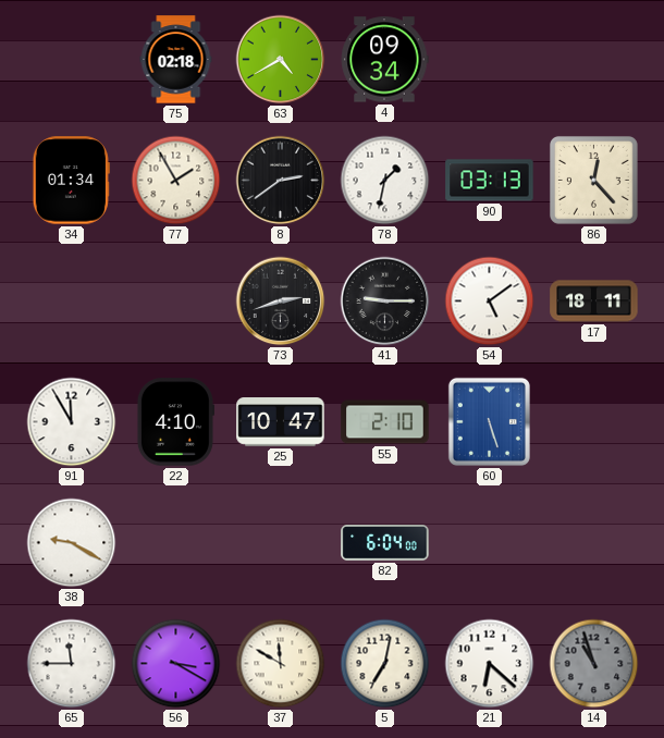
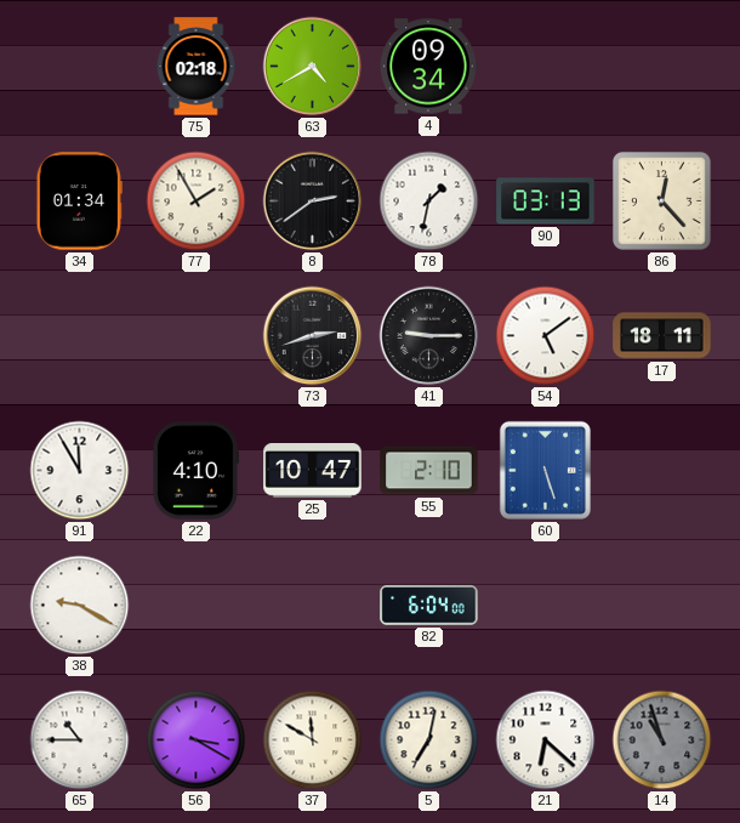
65: 11:45 -> 10:45
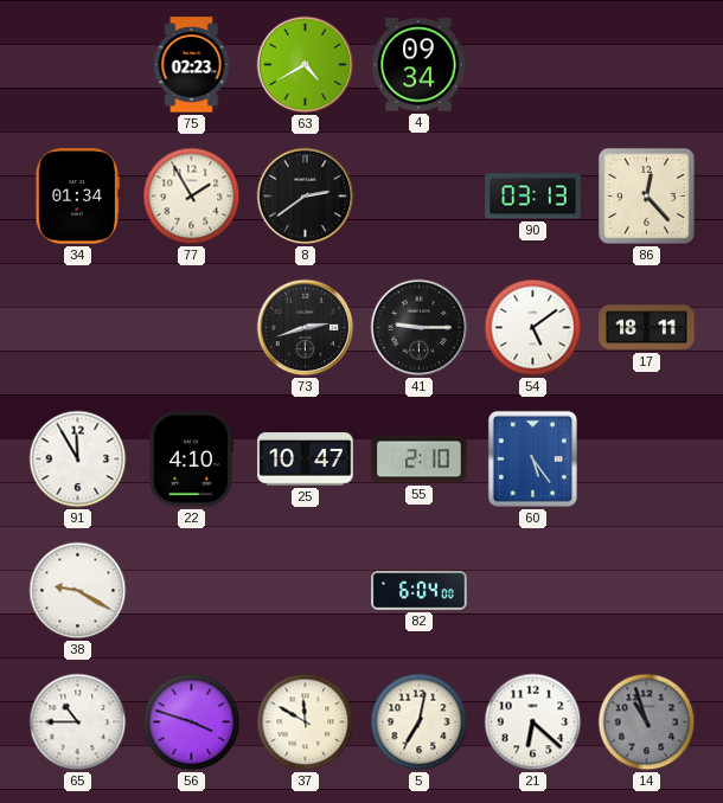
75: 02:18 -> 02:23
78: 1:32 -> none
60: 5:27 -> 5:24
56: 3:20 -> 3:48
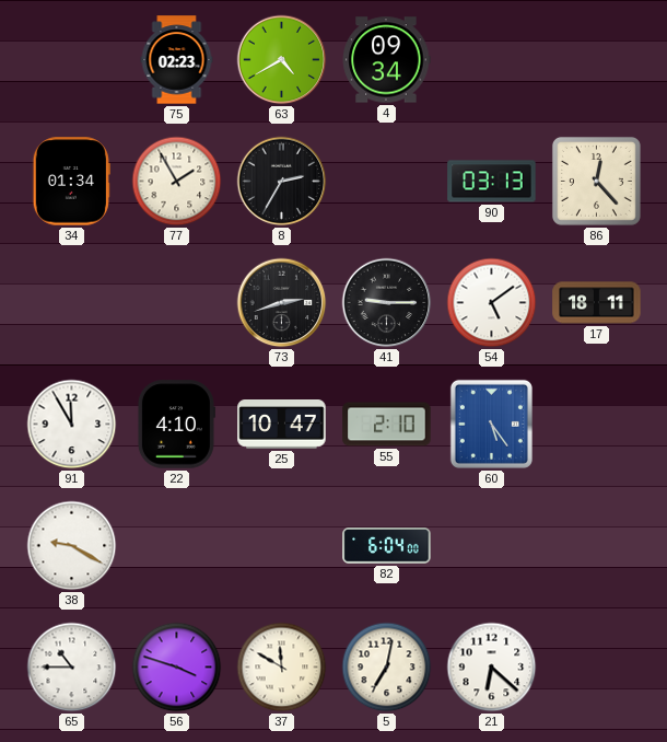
8: 2:39 -> 2:35
14: 10:57 -> none
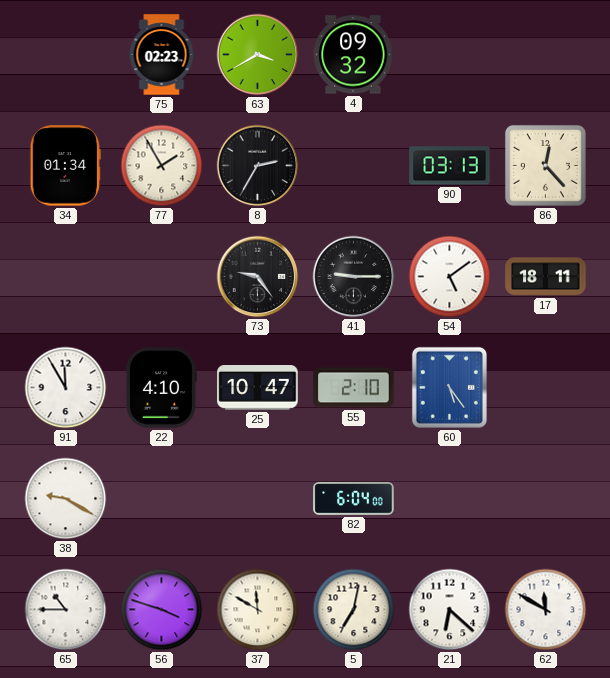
63: 4:40 -> 3:40
4: 09:34 -> 09:32
73: 2:42 -> 9:24
62: none -> 11:50
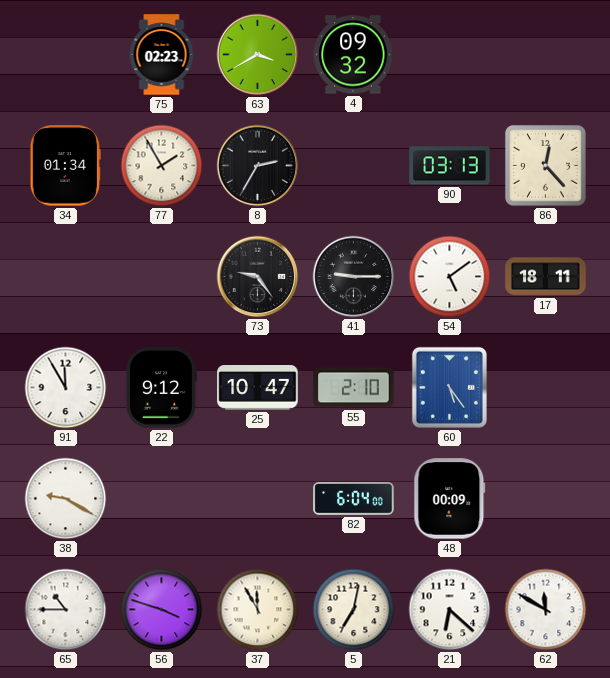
22: 4:10 -> 9:12
48: none -> 00:09
37: 11:50 -> 11:55
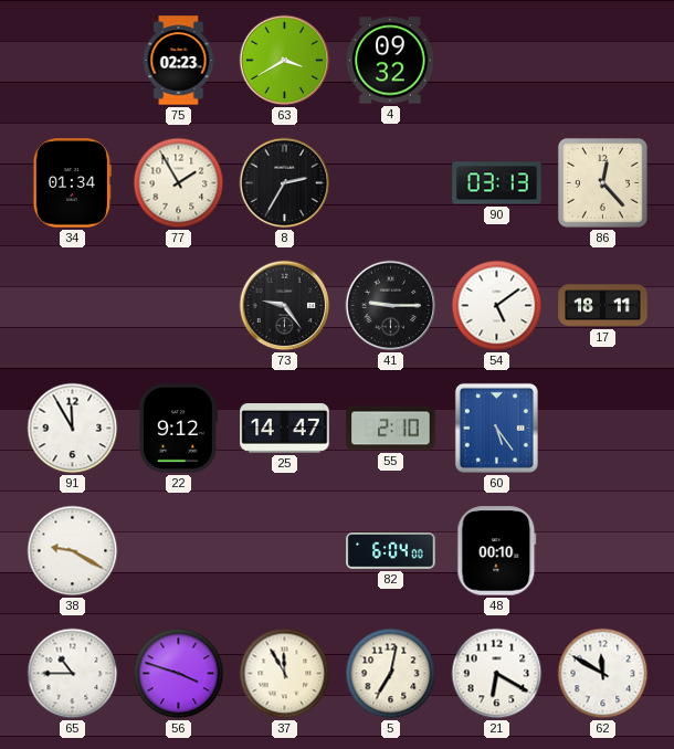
25: 10:47 -> 14:47
48: 00:09 -> 00:10
21: 6:22 -> 6:20
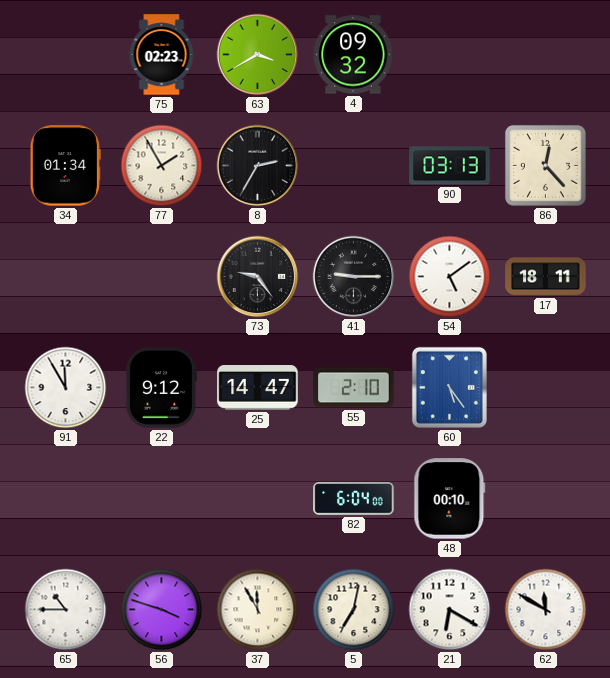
38: 9:20 -> none
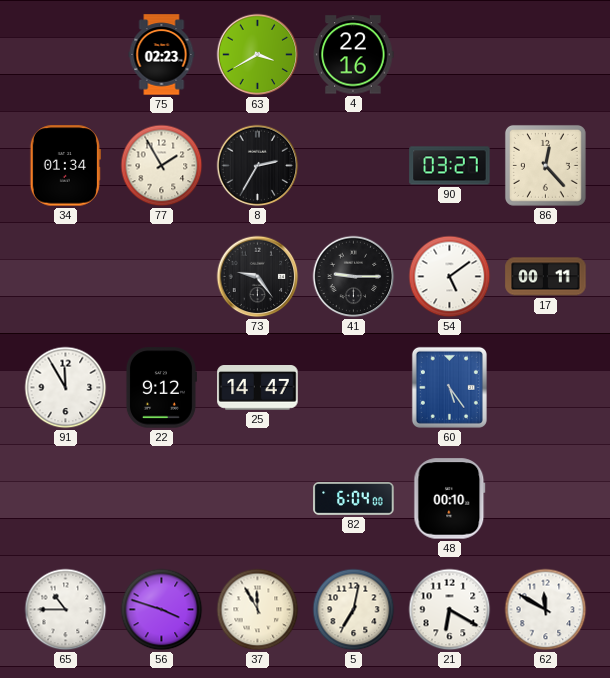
4: 09:32 -> 22:16
90: 03:13 -> 03:27
17: 18:11 -> 00:11
55: 2:10 -> none
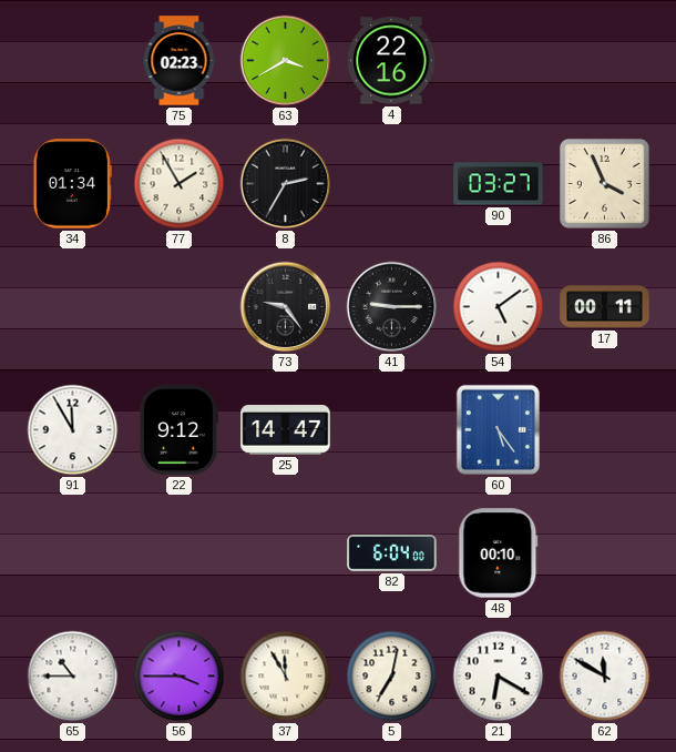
86: 12:23 -> 3:56
56: 3:48 -> 3:45
